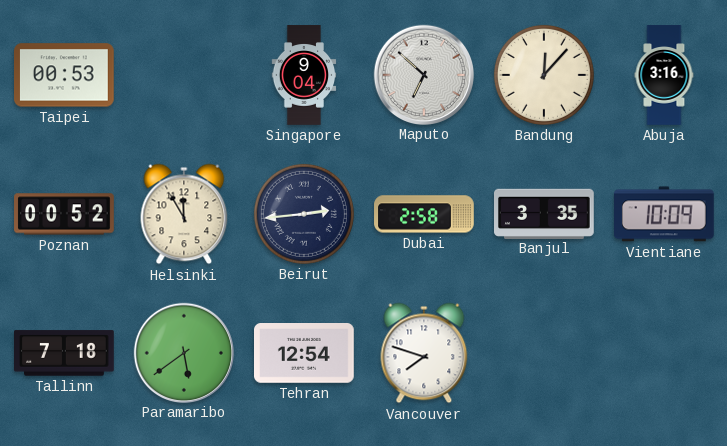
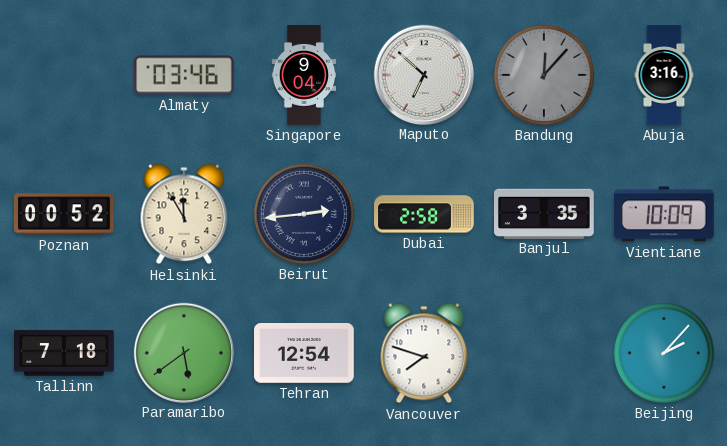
Taipei: 00:53 -> none
Almaty: none -> 03:46
Bandung dial: cream -> grey
Beijing: none -> 2:07
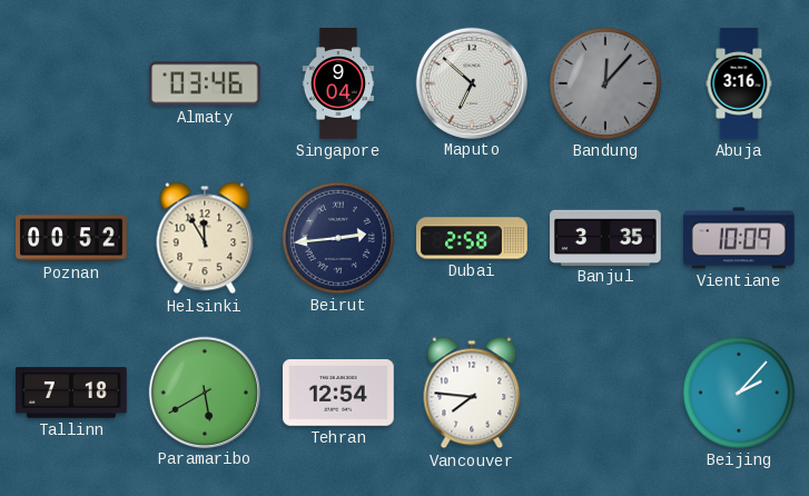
Paramaribo: 5:39 -> 5:40
Vancouver: 7:48 -> 7:46
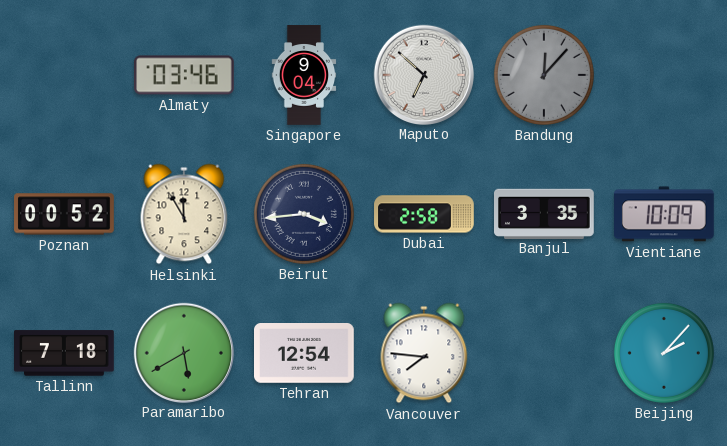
Abuja: 3:16 -> none
Beirut: 2:44 -> 3:44
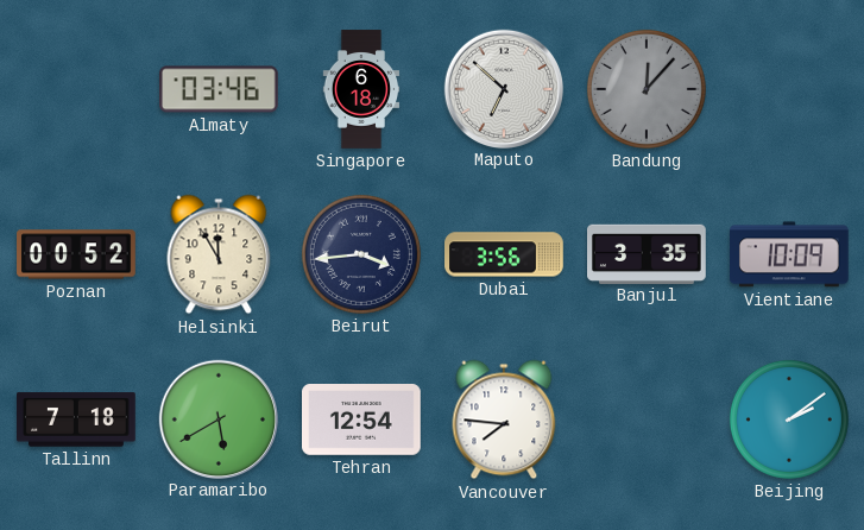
Singapore: 9:04 -> 6:18
Dubai: 2:58 -> 3:56
Beijing: 2:07 -> 2:09
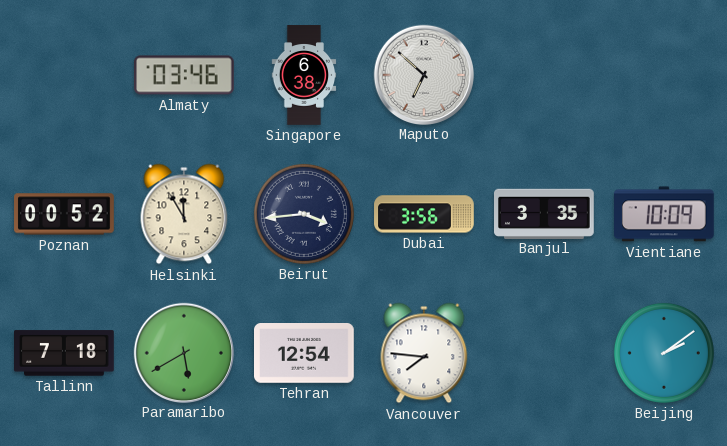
Singapore: 6:18 -> 6:38
Bandung: 12:07 -> none
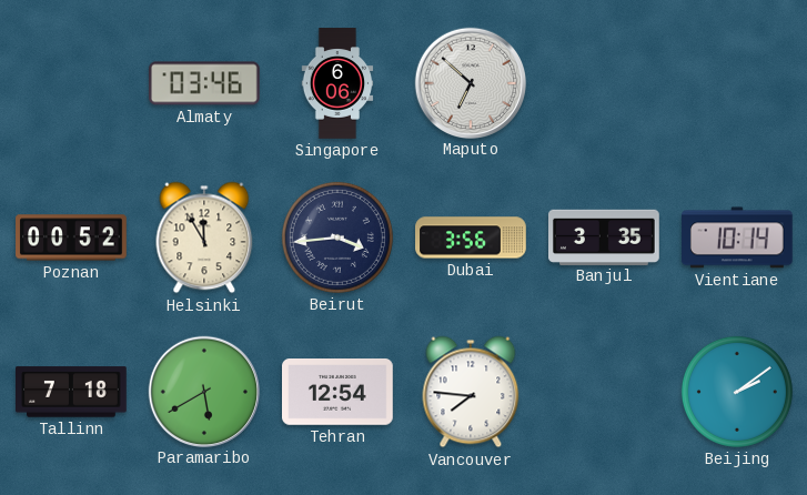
Singapore: 6:38 -> 6:06
Vientiane: 10:09 -> 10:14
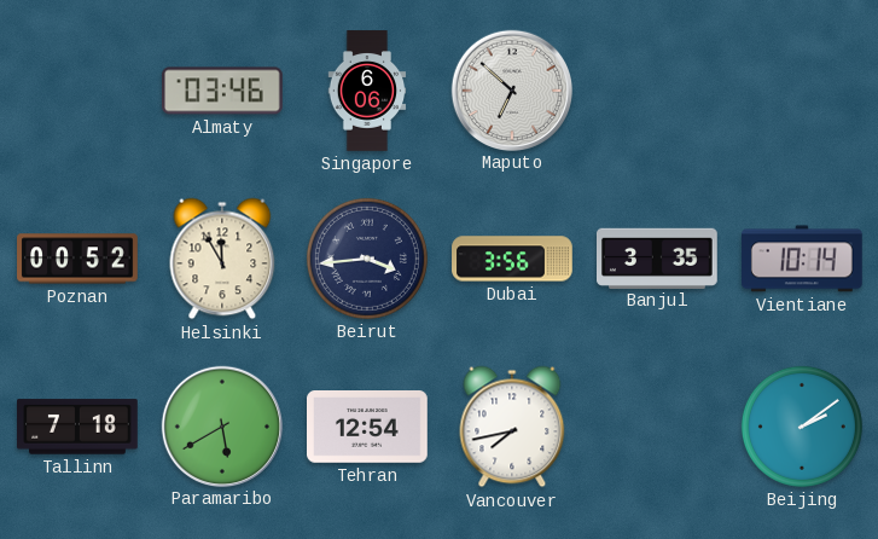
Vancouver: 7:46 -> 7:43
